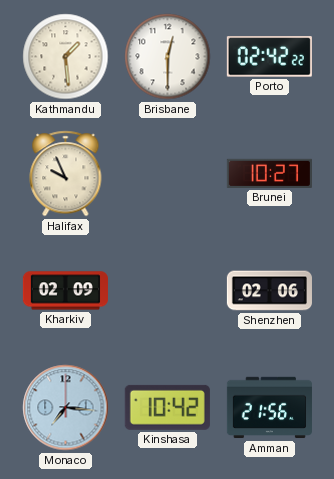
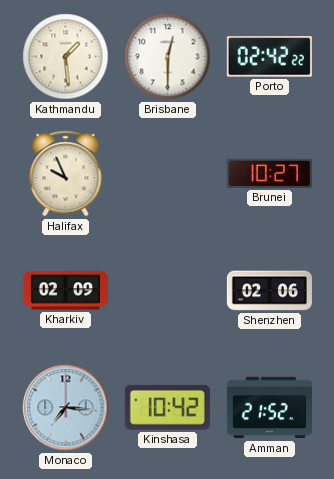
Amman: 21:56 -> 21:52
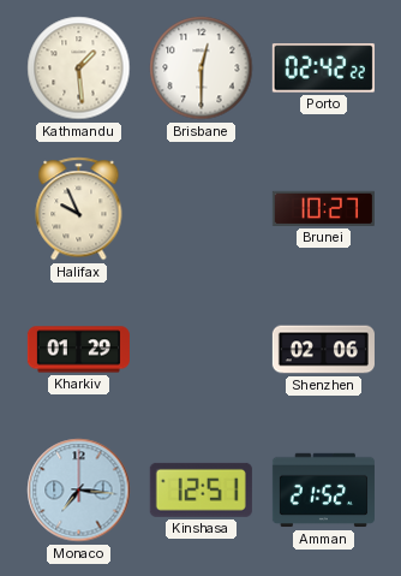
Kharkiv: 02:09 -> 01:29
Kinshasa: 10:42 -> 12:51
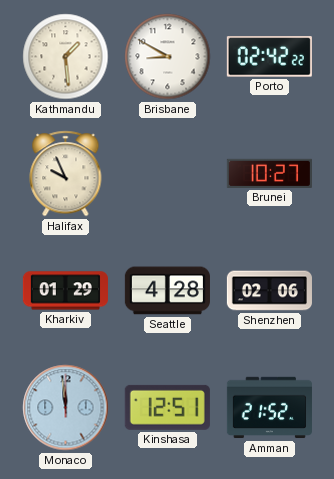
Brisbane: 12:30 -> 8:50
Seattle: none -> 4:28
Monaco: 7:16 -> 11:59
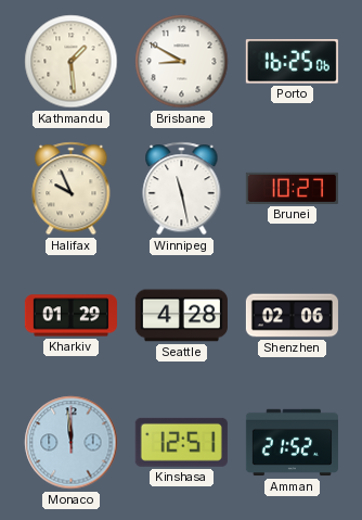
Porto: 02:42 -> 16:25
Winnipeg: none -> 11:28
